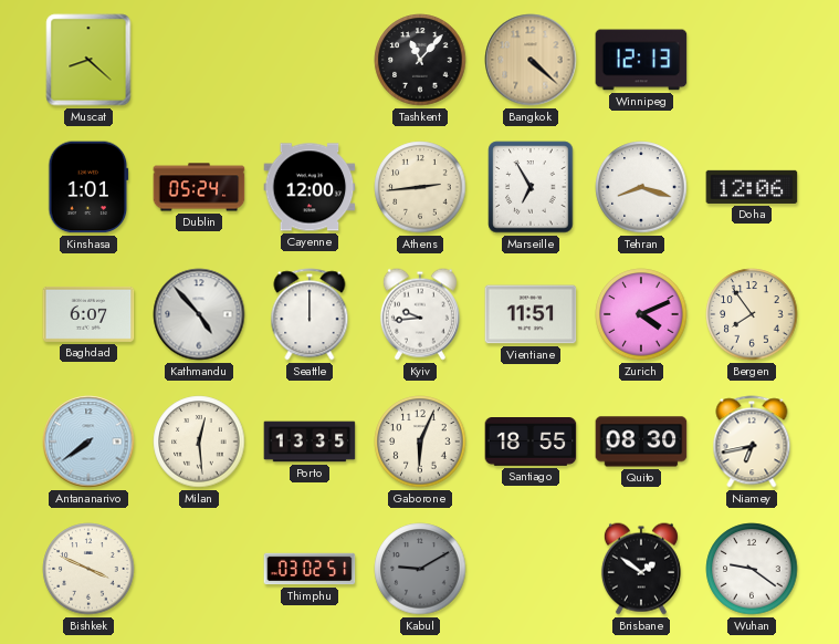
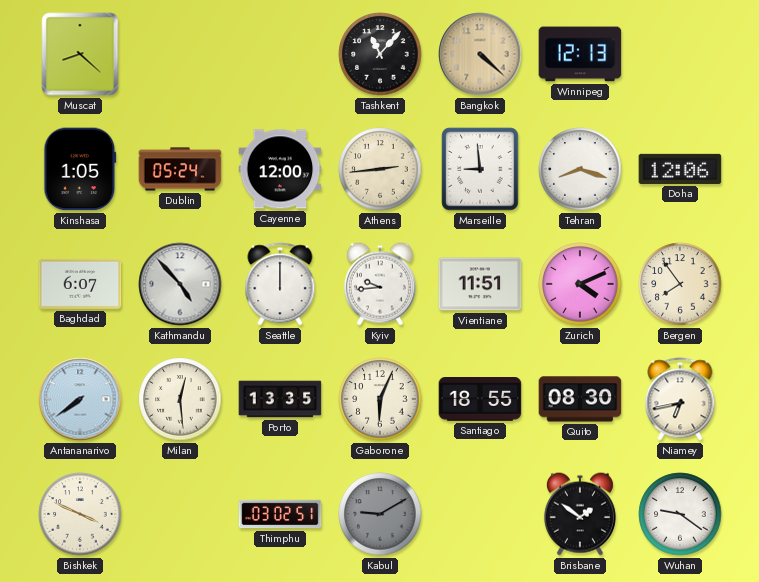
Kinshasa: 1:01 -> 1:05
Marseille: 6:55 -> 8:59
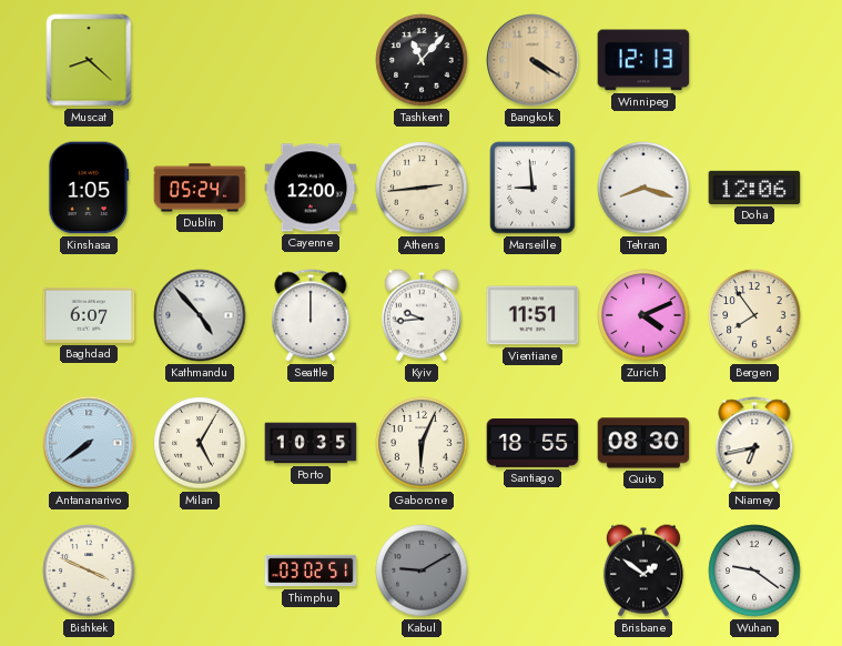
Bangkok: 4:22 -> 4:20
Milan: 12:29 -> 5:05
Porto: 13:35 -> 10:35
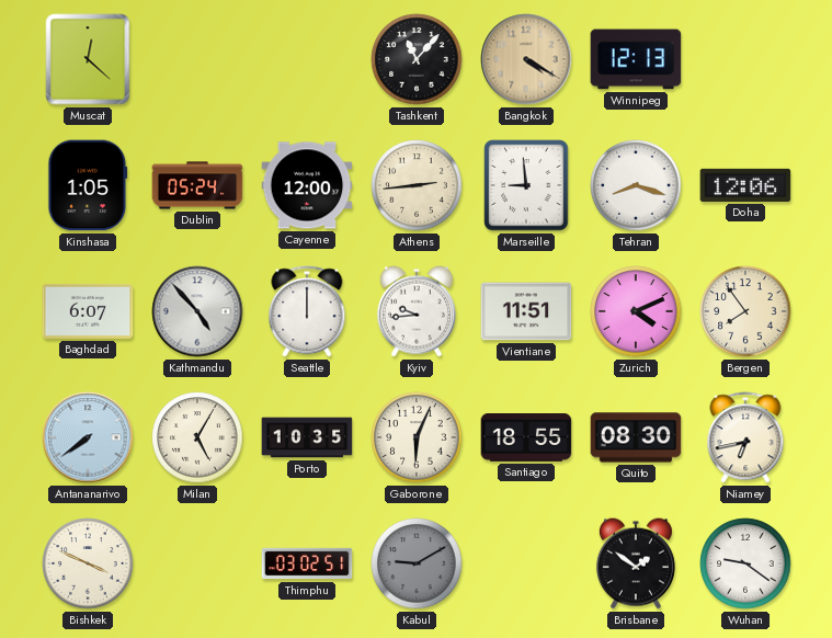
Muscat: 8:22 -> 12:22
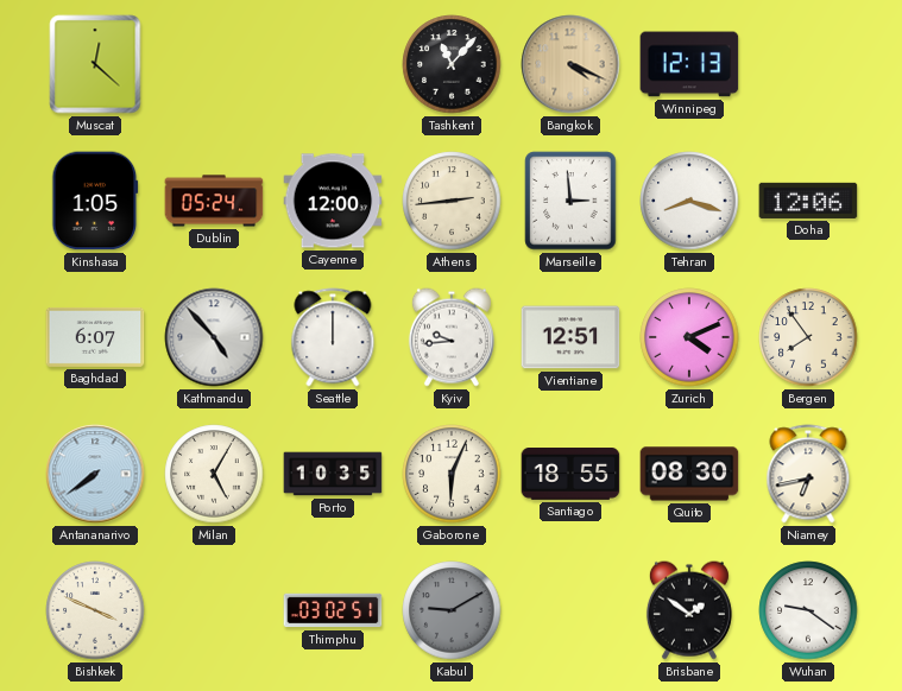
Bangkok: 4:20 -> 4:19
Marseille: 8:59 -> 2:59
Vientiane: 11:51 -> 12:51
